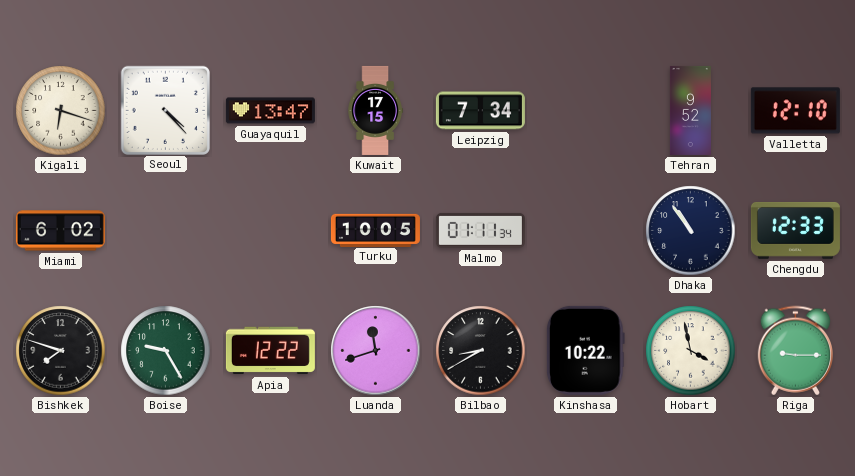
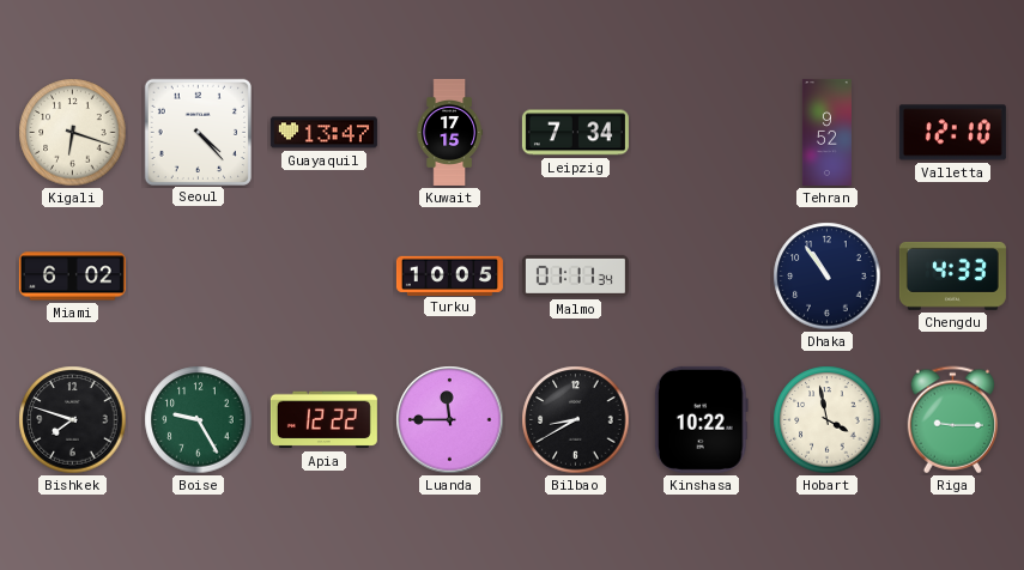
Chengdu: 12:33 -> 4:33
Luanda: 11:42 -> 11:45
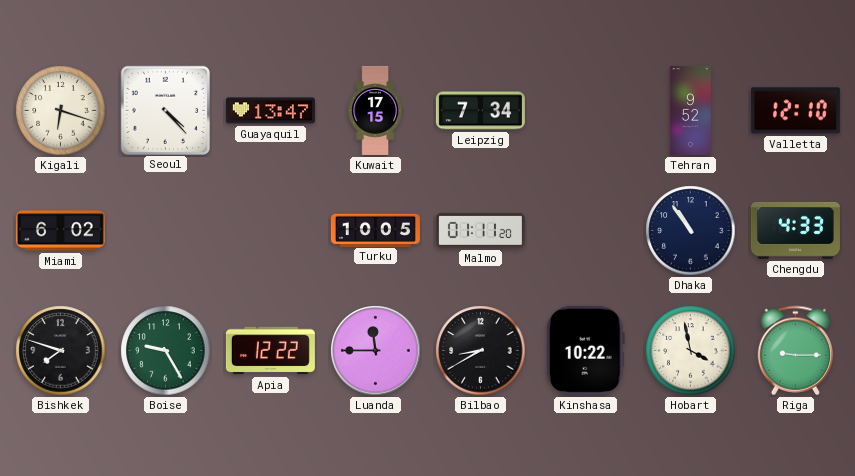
Malmo: 01:11:34 -> 01:11:20
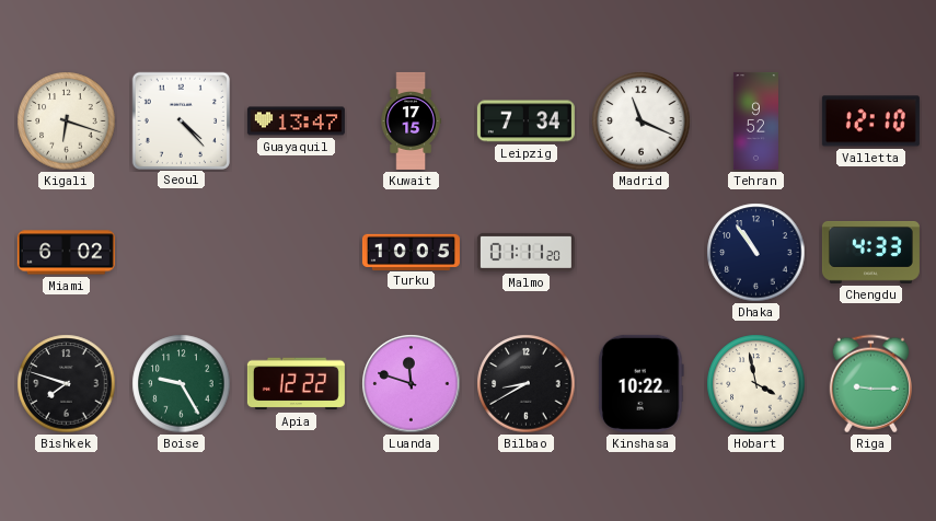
Madrid: none -> 11:19
Luanda: 11:45 -> 11:48
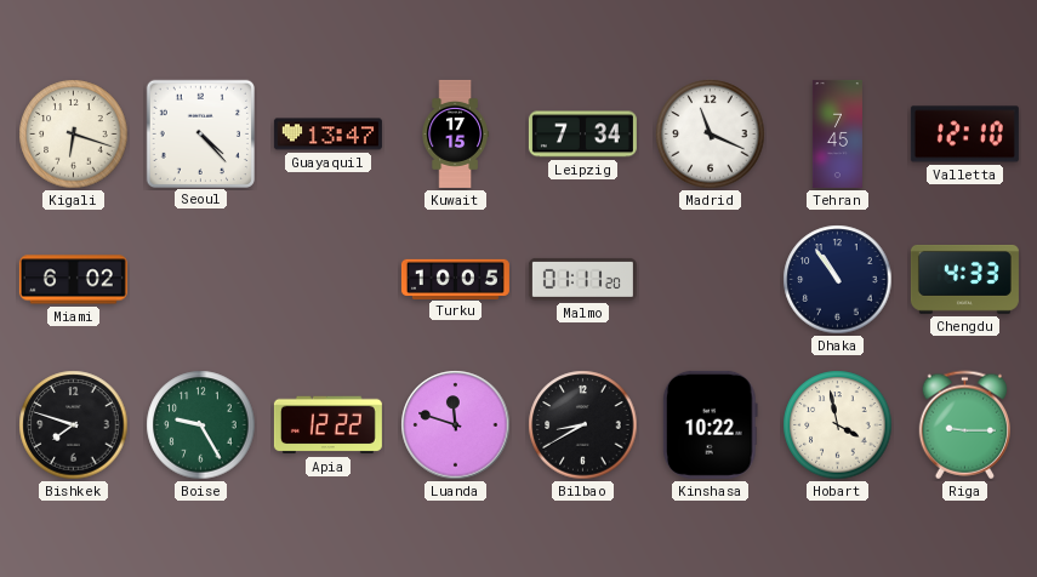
Tehran: 9:52 -> 7:45
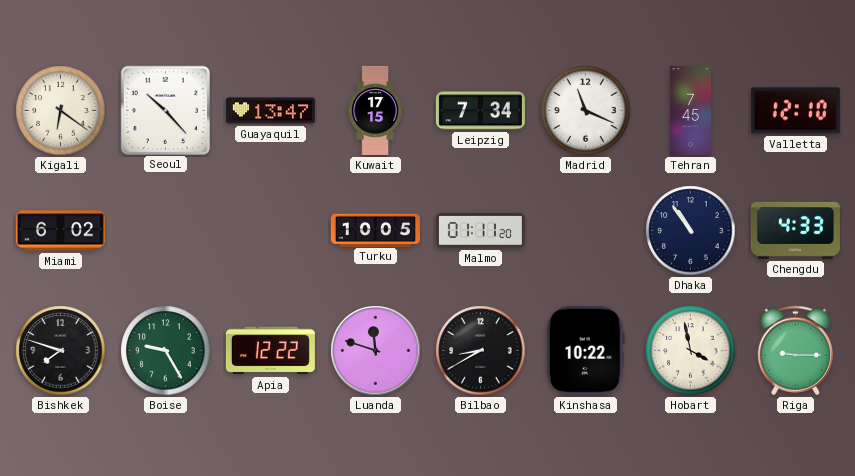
Kigali: 6:18 -> 6:21
Seoul: 4:23 -> 10:23
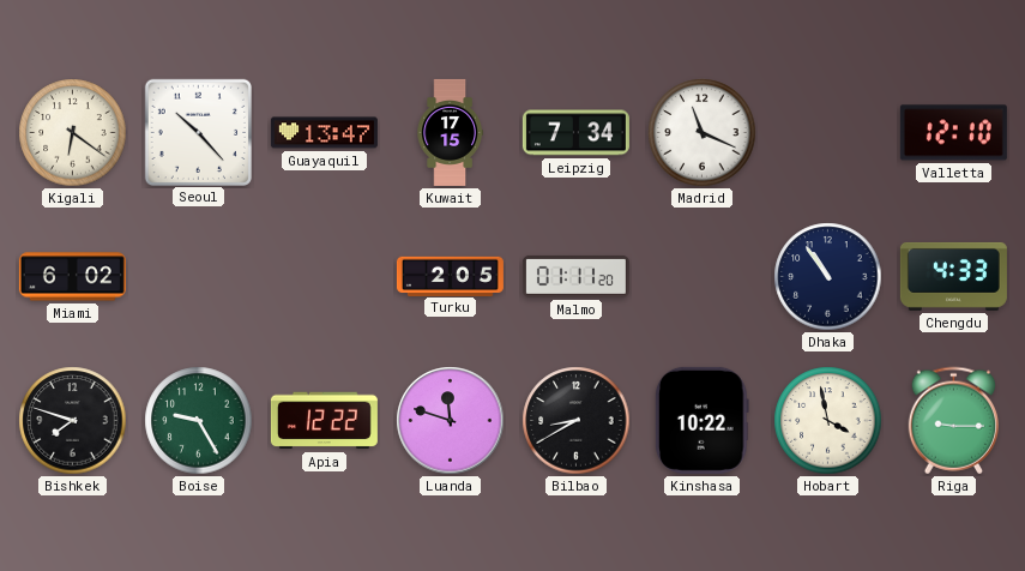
Tehran: 7:45 -> none
Turku: 10:05 -> 2:05
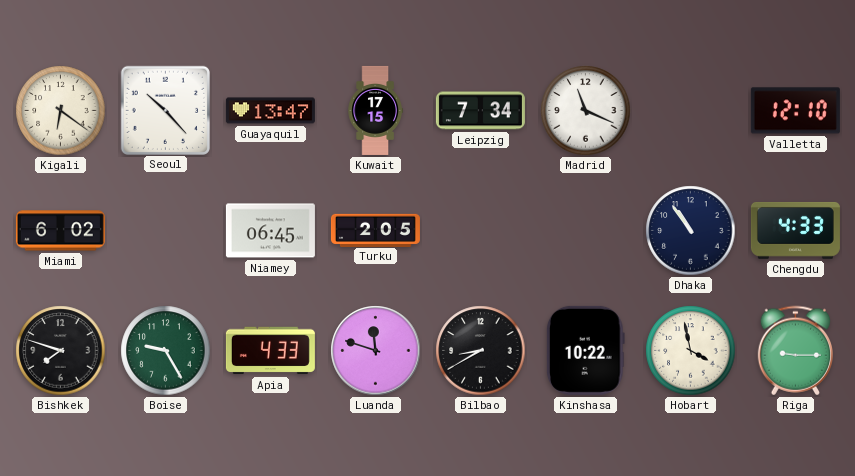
Niamey: none -> 06:45
Malmo: 01:11 -> none
Apia: 12:22 -> 4:33
